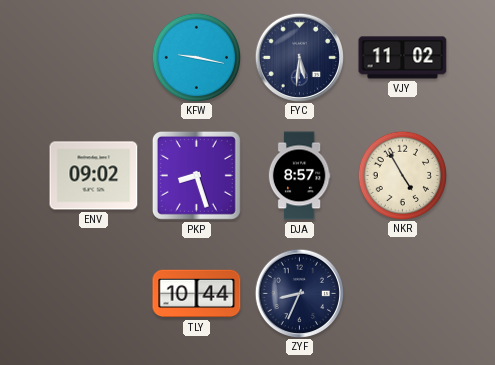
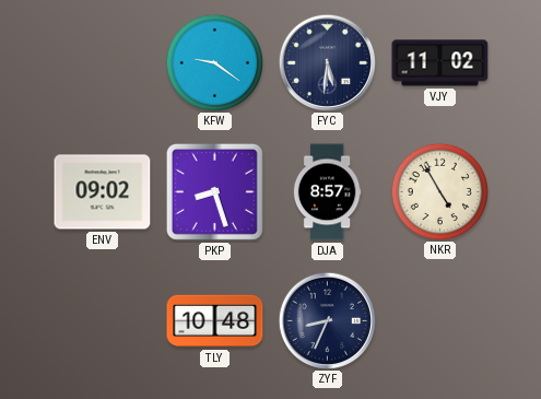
KFW: 9:17 -> 9:21
TLY: 10:44 -> 10:48
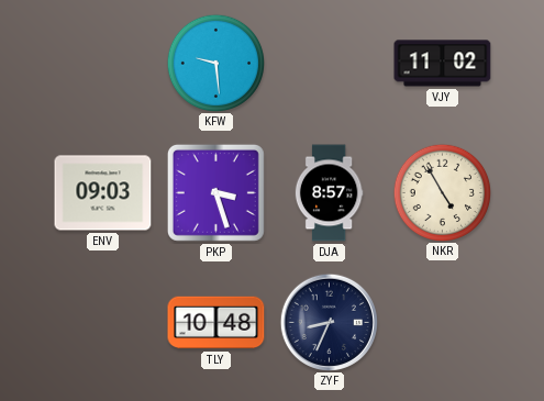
KFW: 9:21 -> 9:29
FYC: 5:31 -> none
ENV: 09:02 -> 09:03
PKP: 8:27 -> 3:27
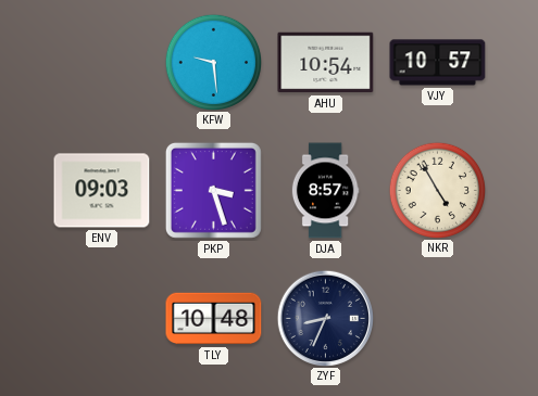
AHU: none -> 10:54
VJY: 11:02 -> 10:57
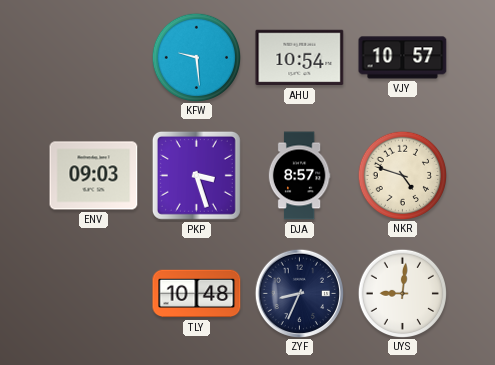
NKR: 4:55 -> 4:48
UYS: none -> 9:01
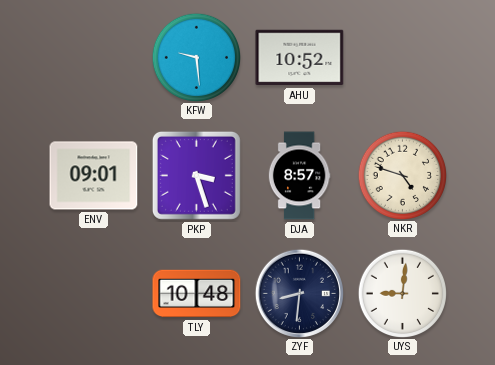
AHU: 10:54 -> 10:52
VJY: 10:57 -> none
ENV: 09:03 -> 09:01
ZYF: 8:34 -> 8:31
